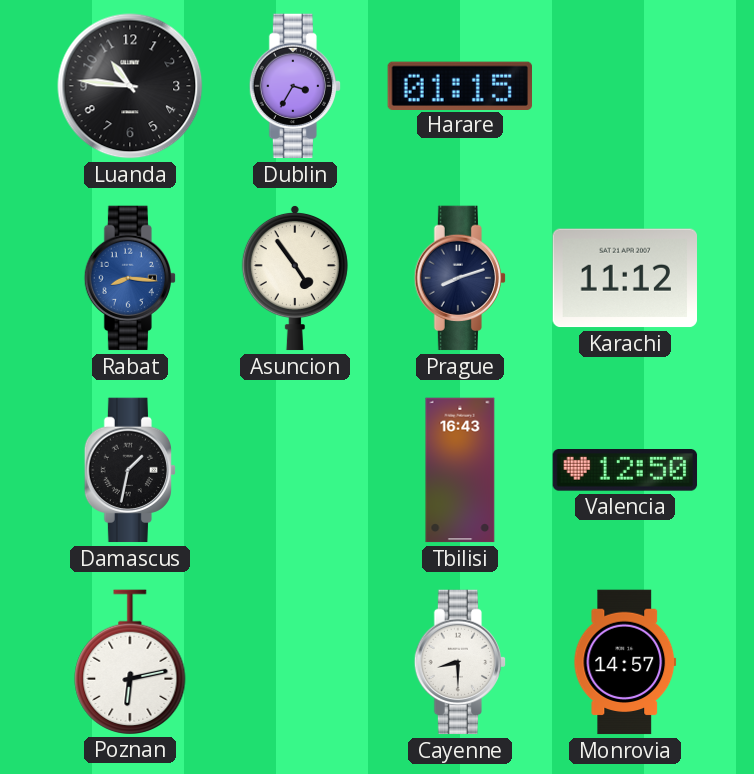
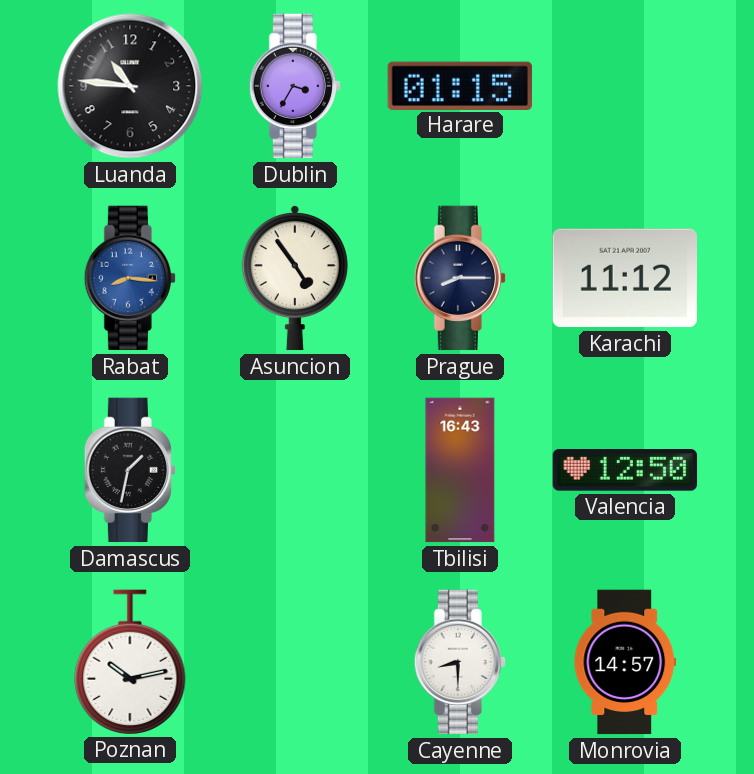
Prague: 8:12 -> 8:15
Poznan: 6:13 -> 10:13
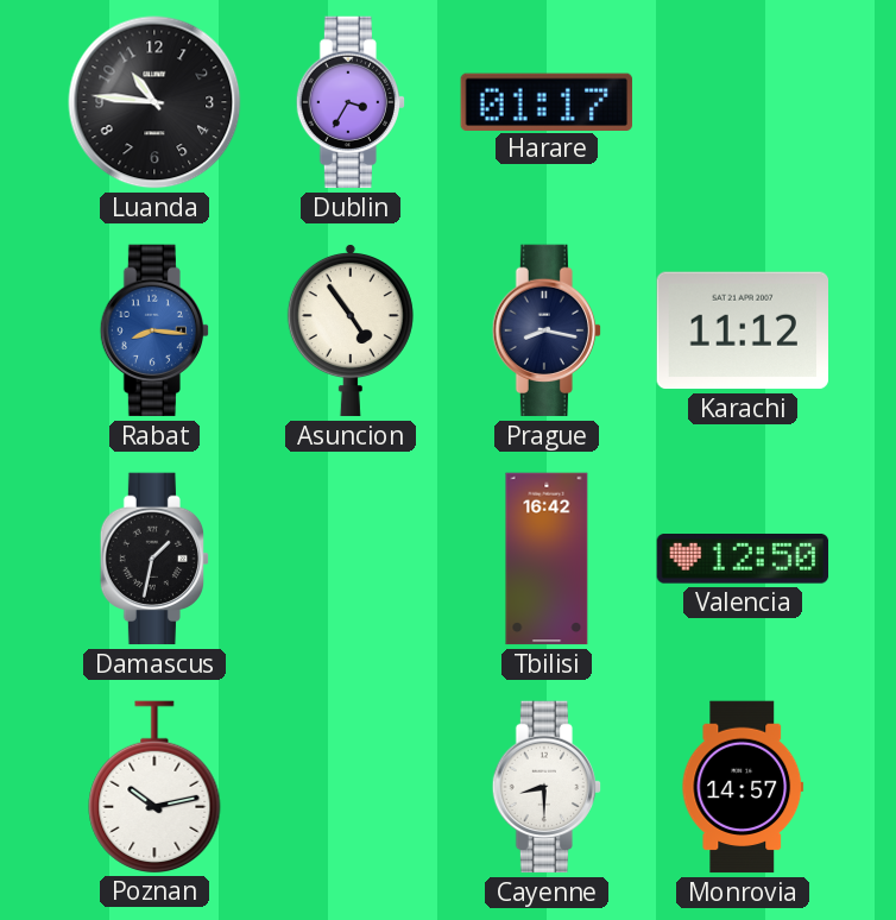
Harare: 01:15 -> 01:17
Prague: 8:15 -> 8:17
Tbilisi: 16:43 -> 16:42
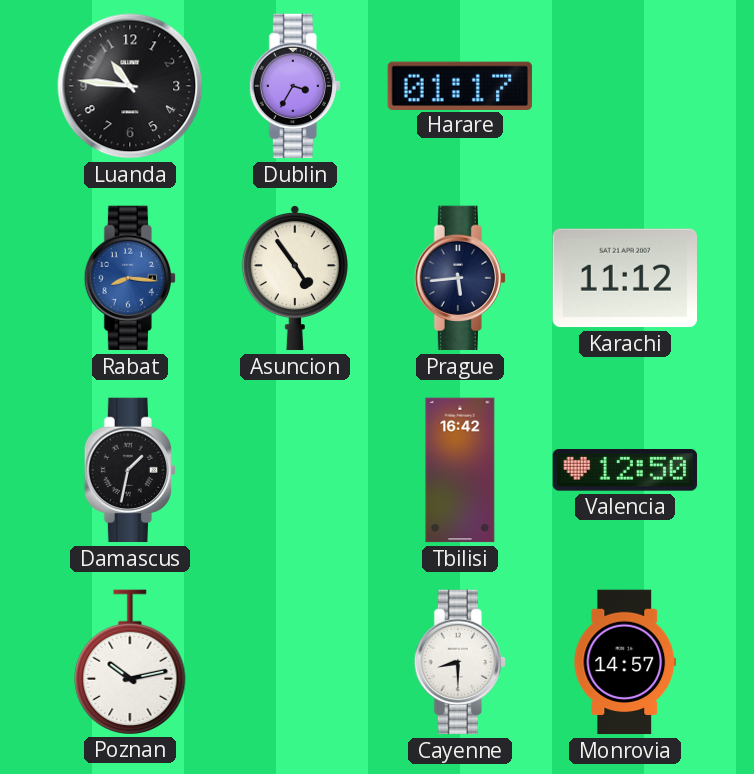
Prague: 8:17 -> 5:44
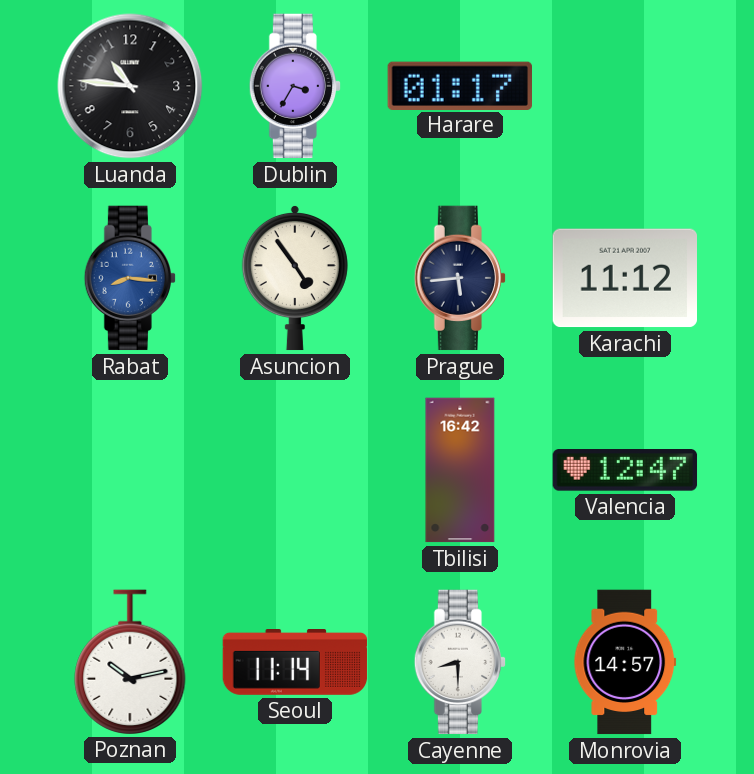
Damascus: 1:32 -> none
Valencia: 12:50 -> 12:47
Seoul: none -> 11:14
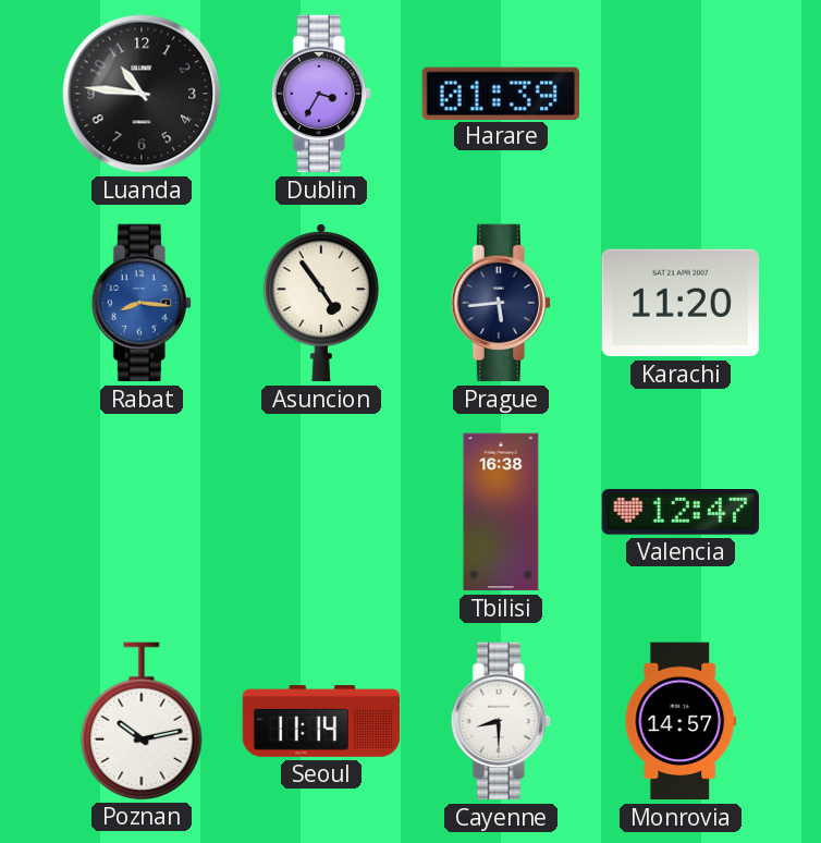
Harare: 01:17 -> 01:39
Karachi: 11:12 -> 11:20
Tbilisi: 16:42 -> 16:38
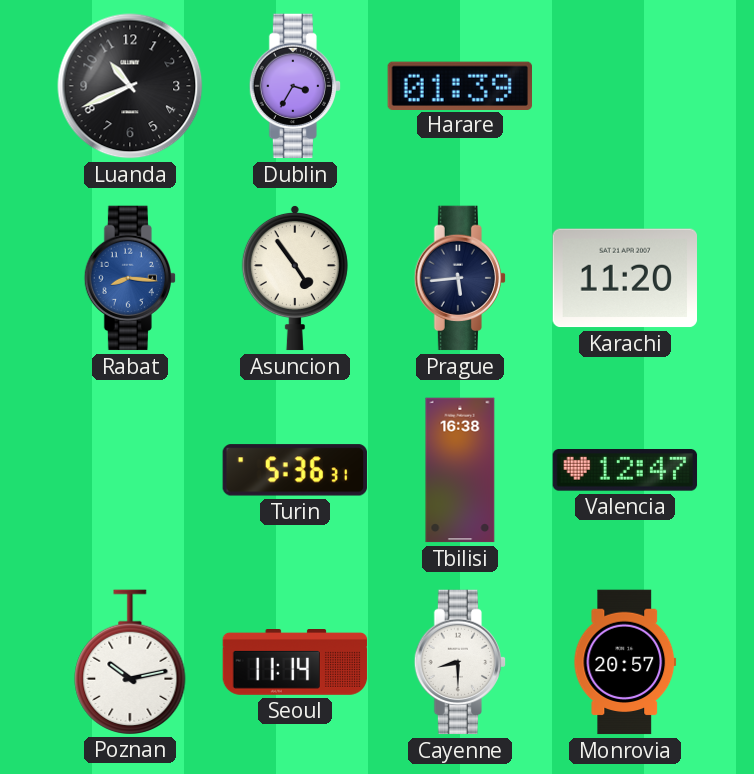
Luanda: 10:46 -> 10:41
Turin: none -> 5:36
Monrovia: 14:57 -> 20:57
